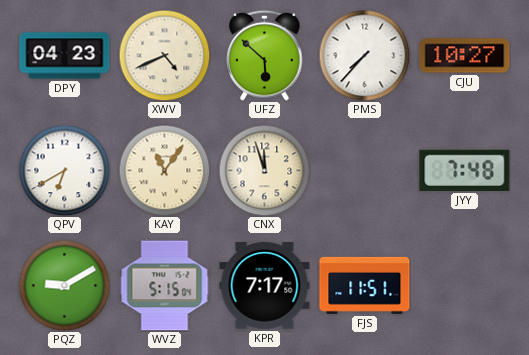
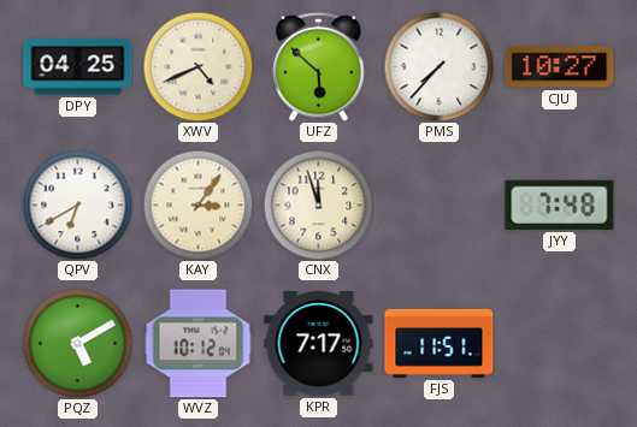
DPY: 04:23 -> 04:25
KAY: 11:06 -> 3:06
PQZ: 9:10 -> 5:10
WVZ: 5:15 -> 10:12
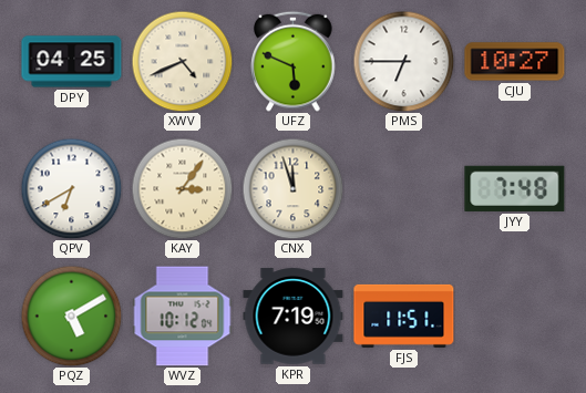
UFZ: 5:52 -> 5:49
PMS: 7:37 -> 6:45
KPR: 7:17 -> 7:19
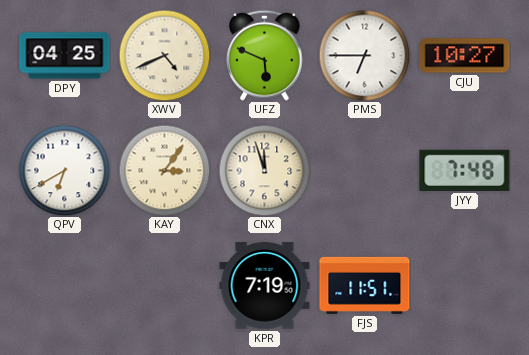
PQZ: 5:10 -> none
WVZ: 10:12 -> none
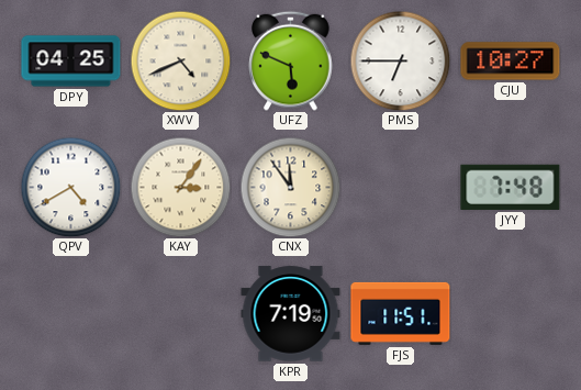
QPV: 6:40 -> 4:40
CNX: 11:57 -> 11:54
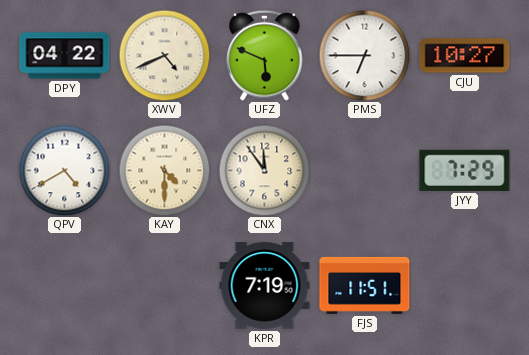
DPY: 04:25 -> 04:22
KAY: 3:06 -> 4:30
JYY: 7:48 -> 7:29
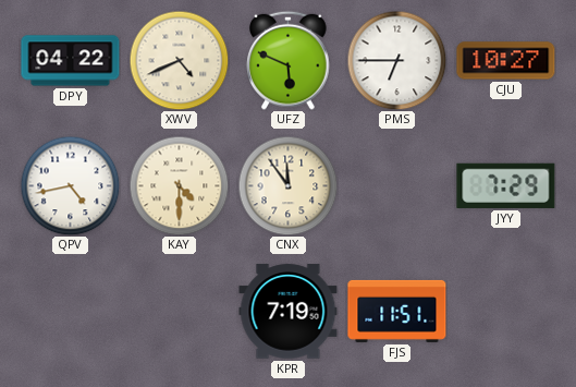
QPV: 4:40 -> 4:43
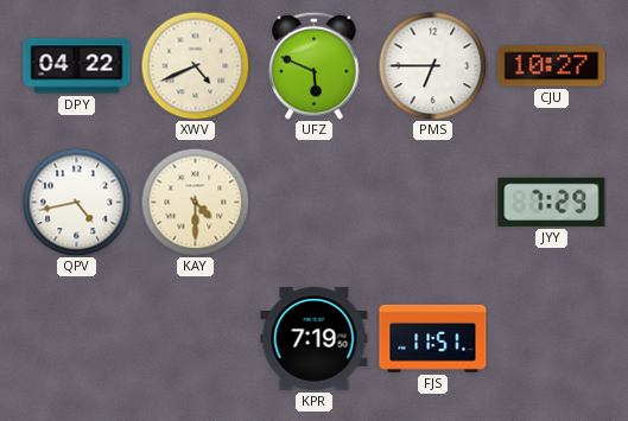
CNX: 11:54 -> none
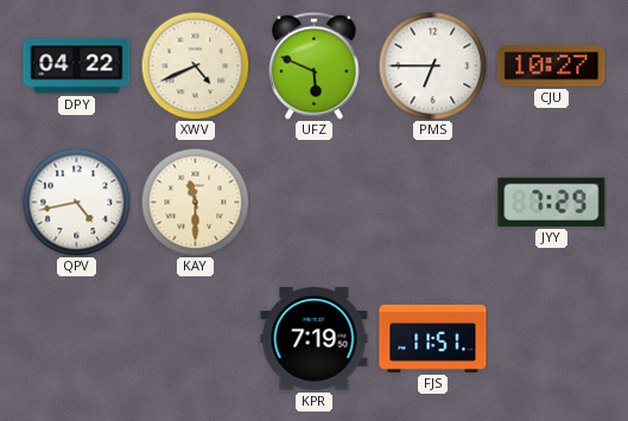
KAY: 4:30 -> 11:30
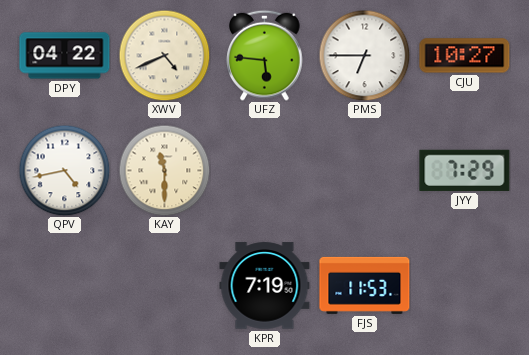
UFZ: 5:49 -> 5:46
FJS: 11:51 -> 11:53
